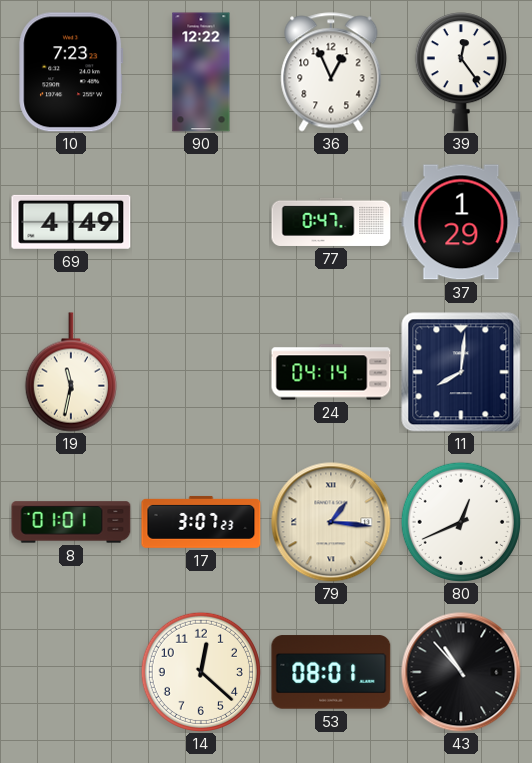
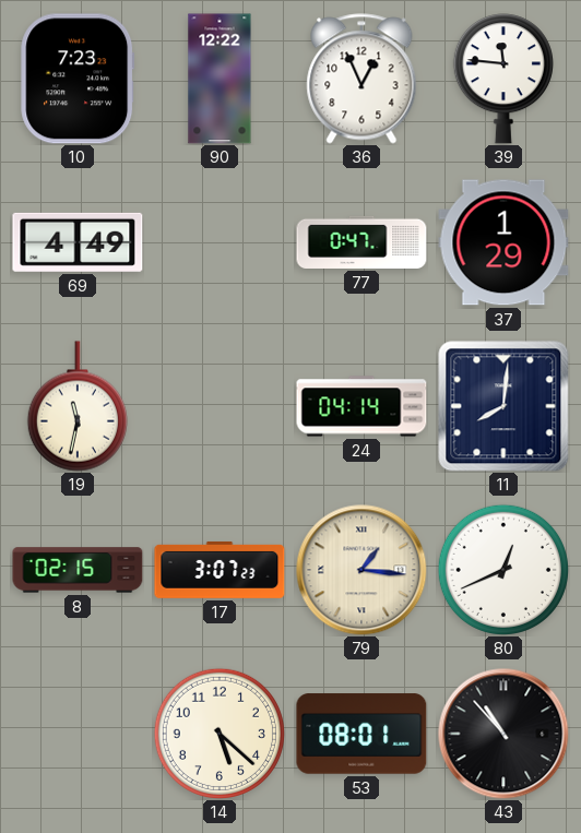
39: 12:24 -> 11:46
8: 01:01 -> 02:15
14: 12:22 -> 5:22
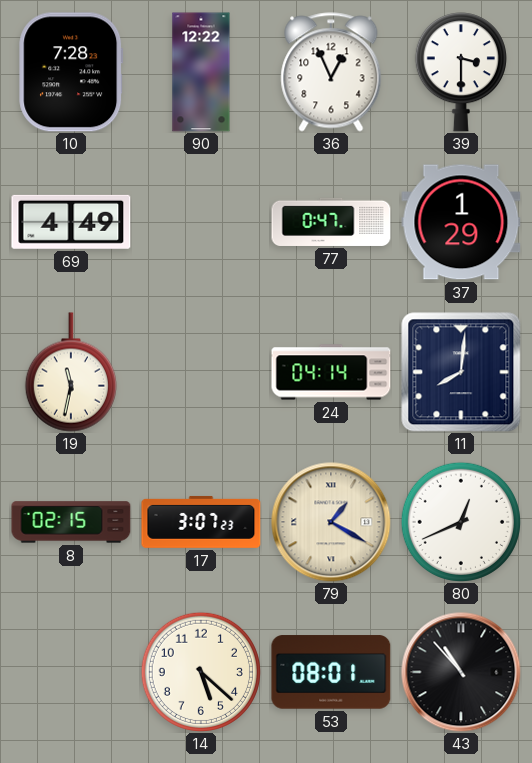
10: 7:23 -> 7:28
39: 11:46 -> 3:30
79: 1:16 -> 1:20
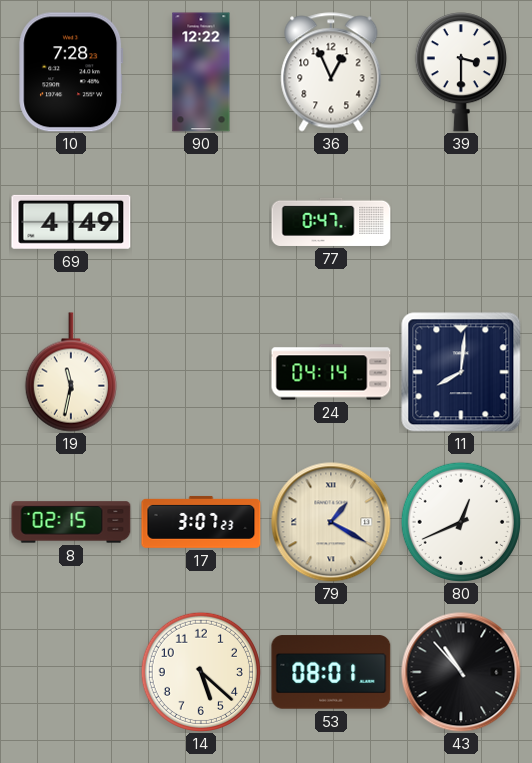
37: 1:29 -> none
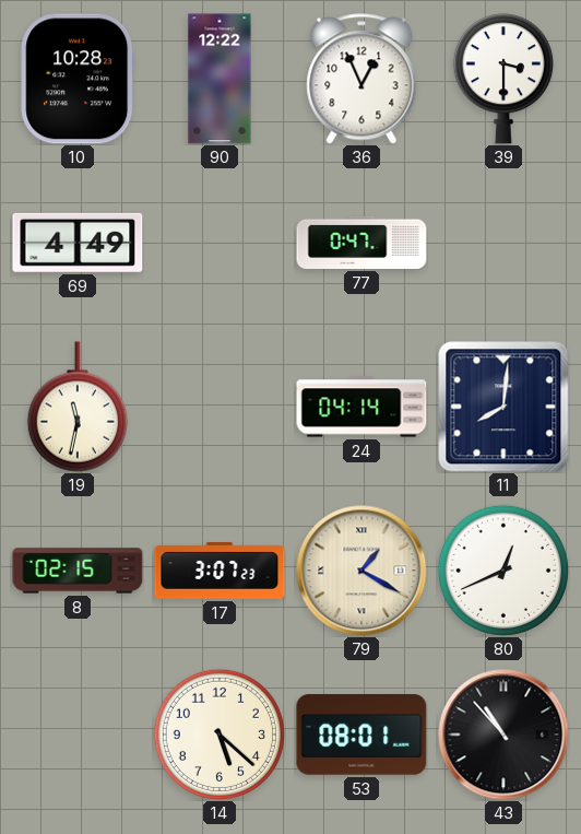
10: 7:28 -> 10:28
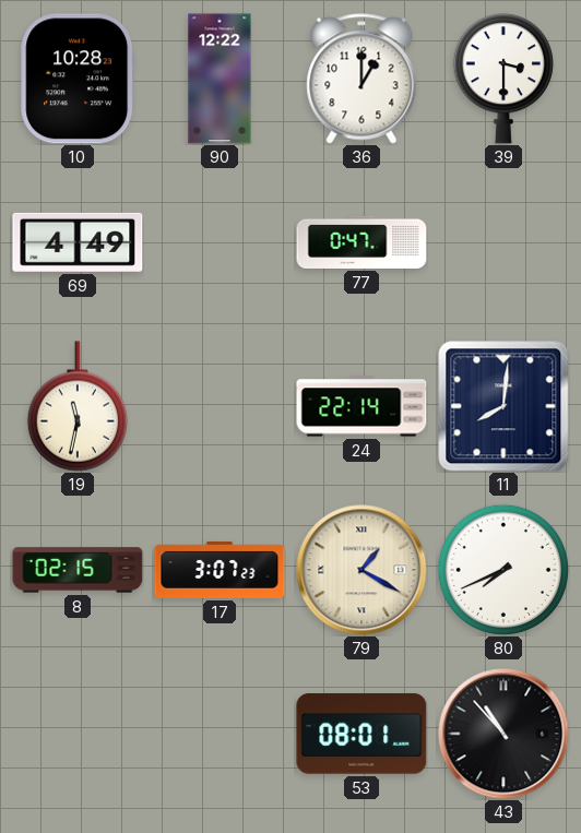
36: 12:56 -> 1:00
24: 04:14 -> 22:14
80: 12:41 -> 7:41
14: 5:22 -> none
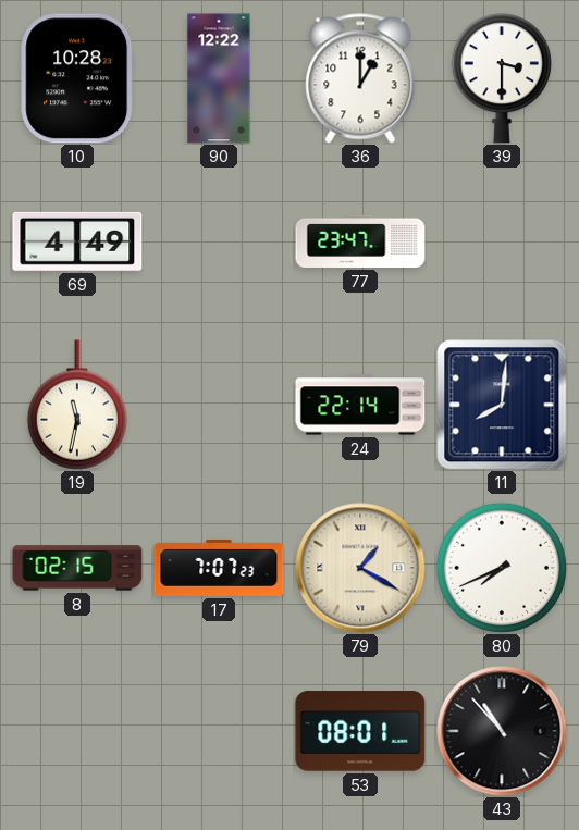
77: 0:47 -> 23:47
17: 3:07 -> 7:07
